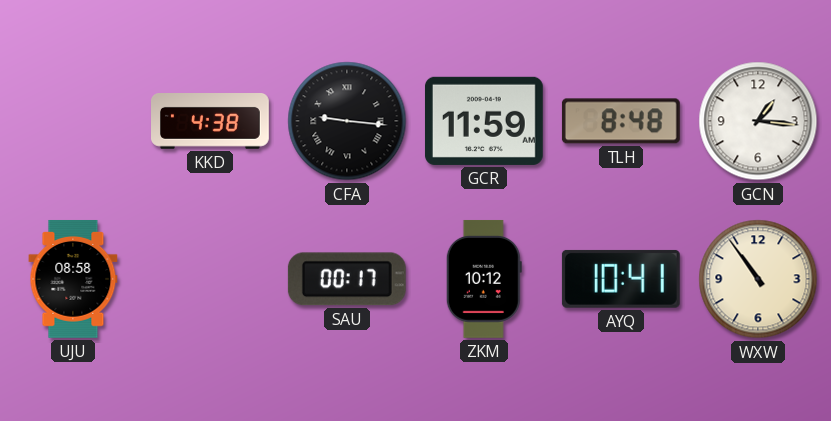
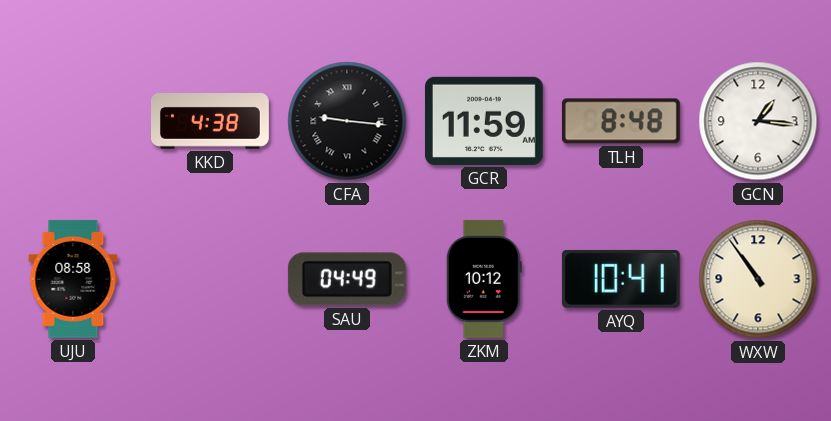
SAU: 00:17 -> 04:49
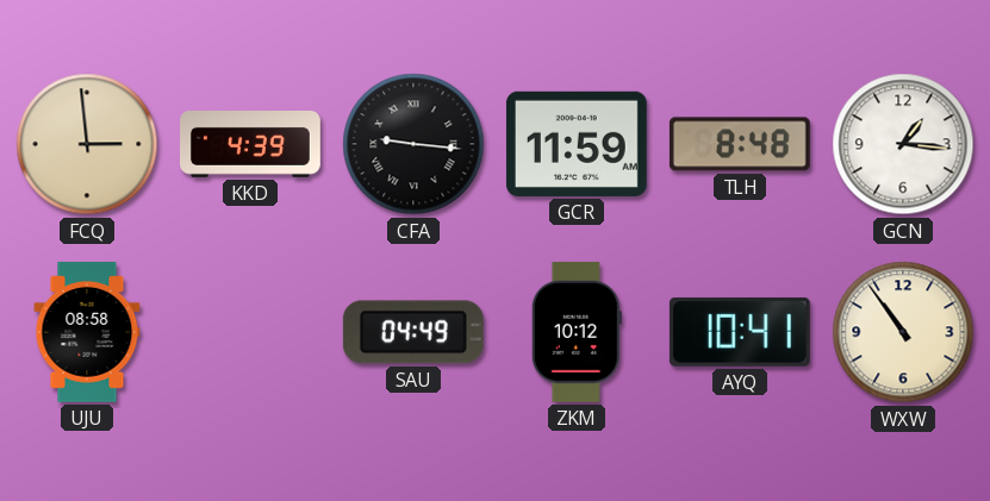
FCQ: none -> 2:59
KKD: 4:38 -> 4:39
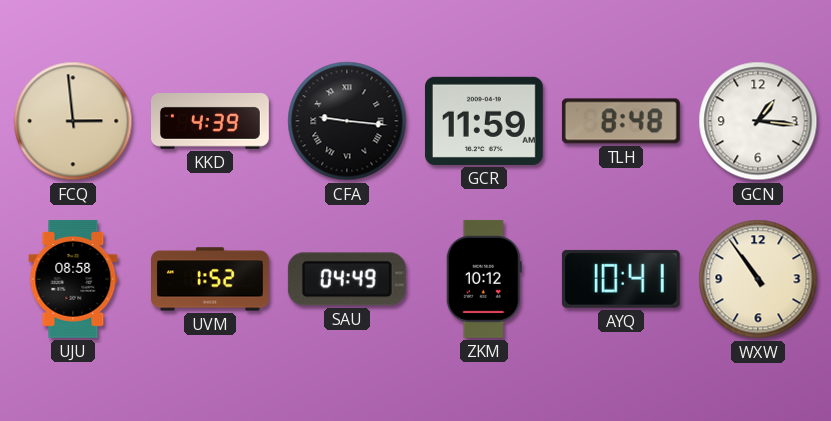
UVM: none -> 1:52
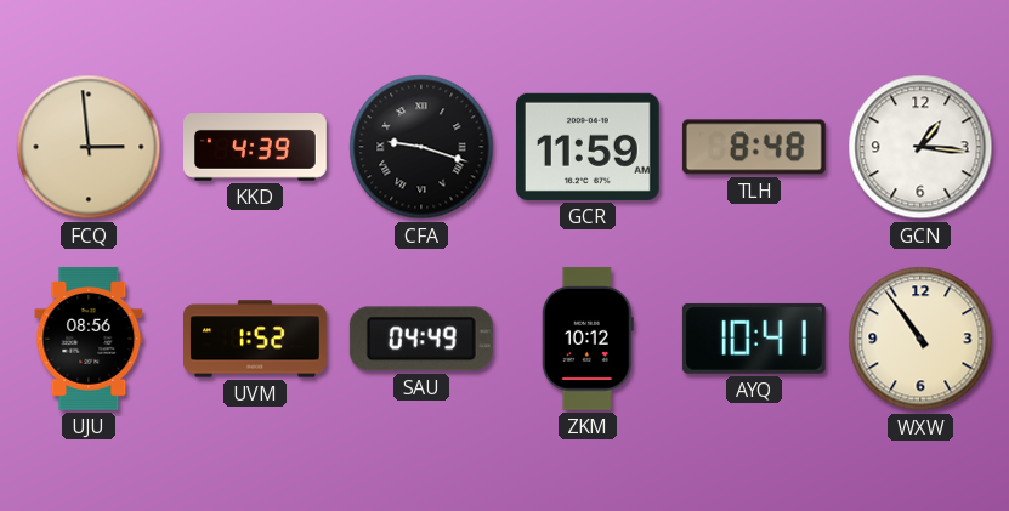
CFA: 9:16 -> 9:18
UJU: 08:58 -> 08:56
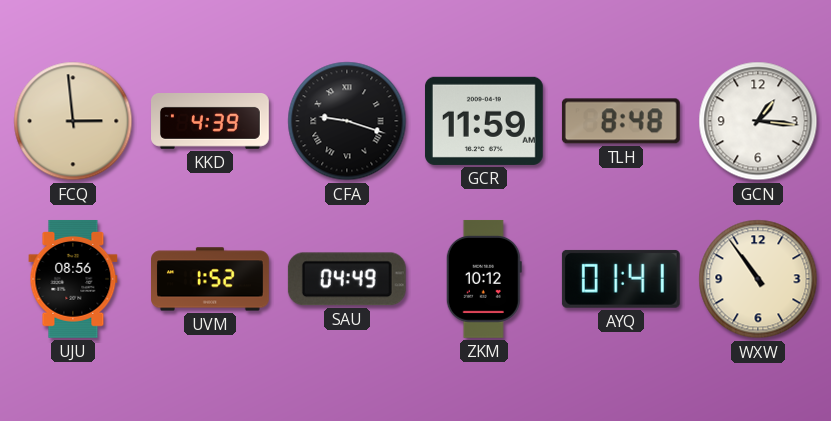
AYQ: 10:41 -> 01:41
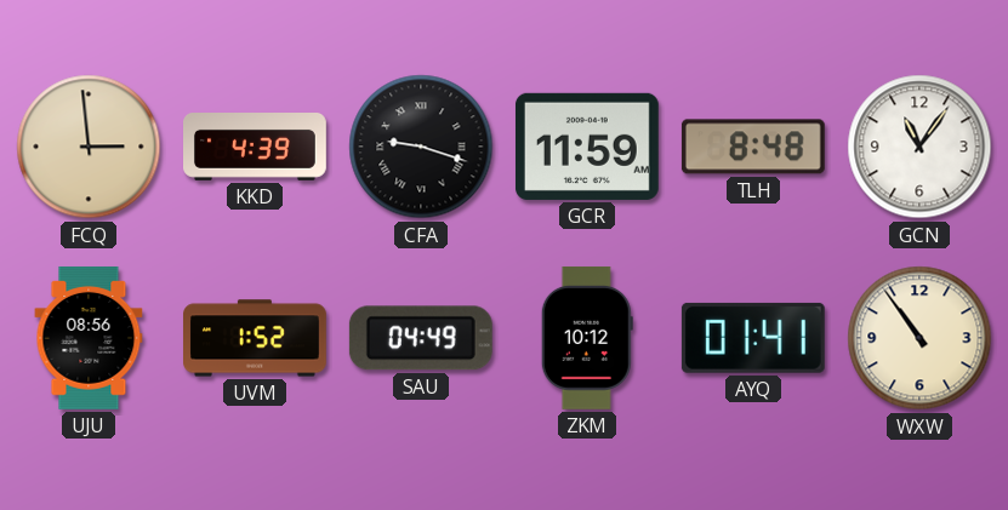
GCN: 1:16 -> 11:06
